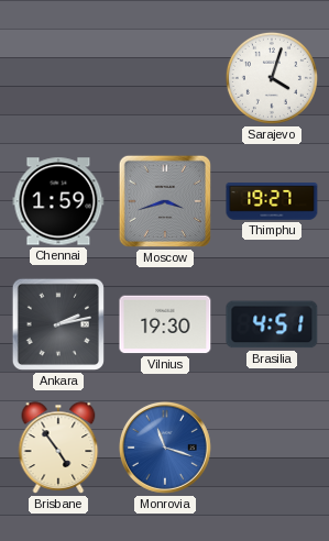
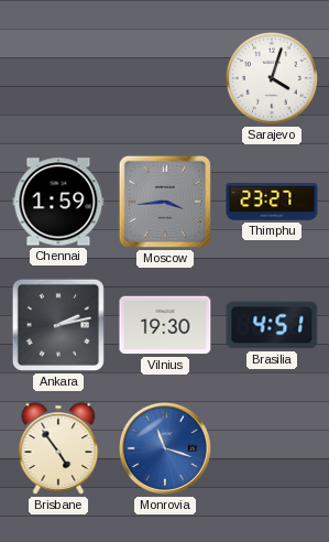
Moscow: 3:42 -> 3:44
Thimphu: 19:27 -> 23:27
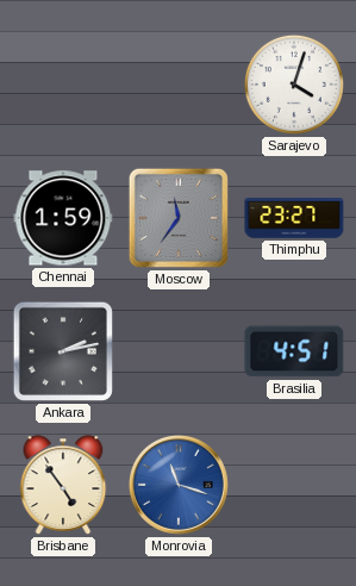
Moscow: 3:44 -> 11:36
Vilnius: 19:30 -> none
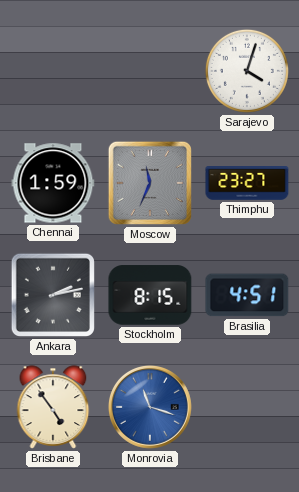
Moscow: 11:36 -> 11:34
Stockholm: none -> 8:15
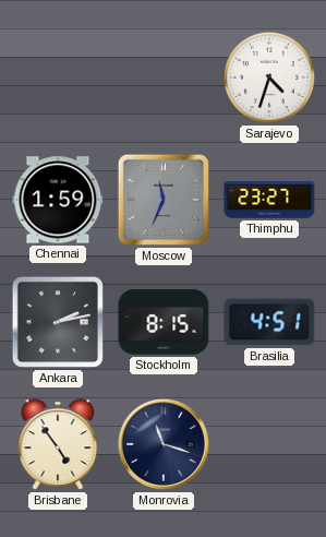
Sarajevo: 4:03 -> 4:33
Monrovia dial: blue -> navy
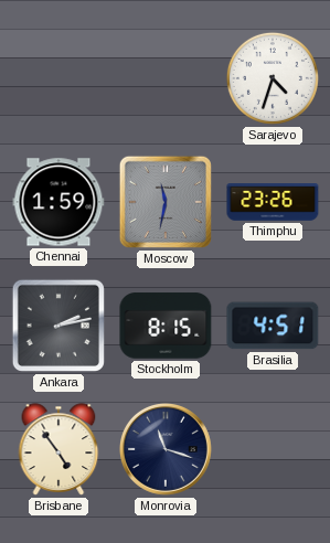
Moscow: 11:34 -> 11:32
Thimphu: 23:27 -> 23:26
